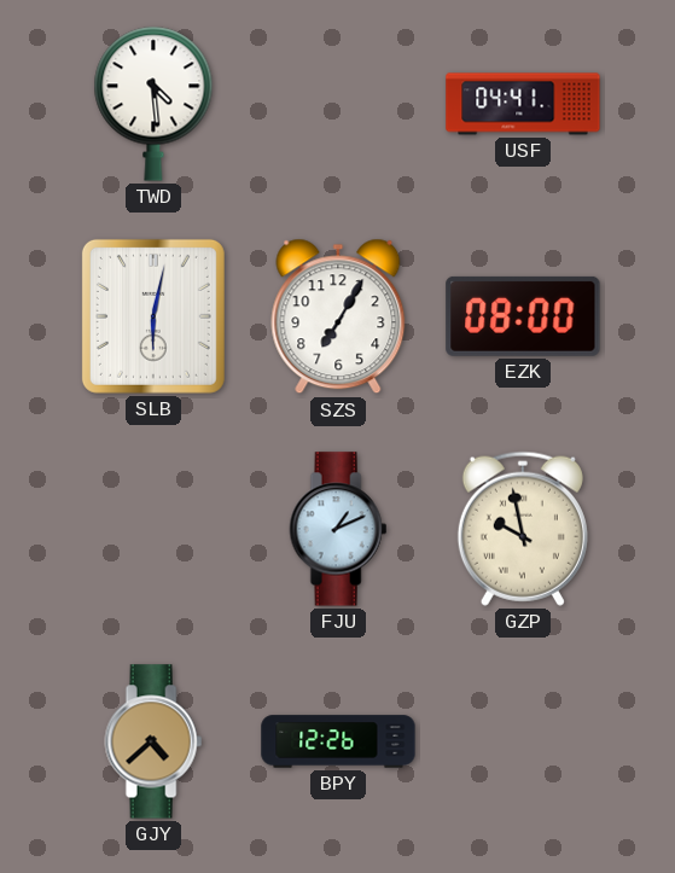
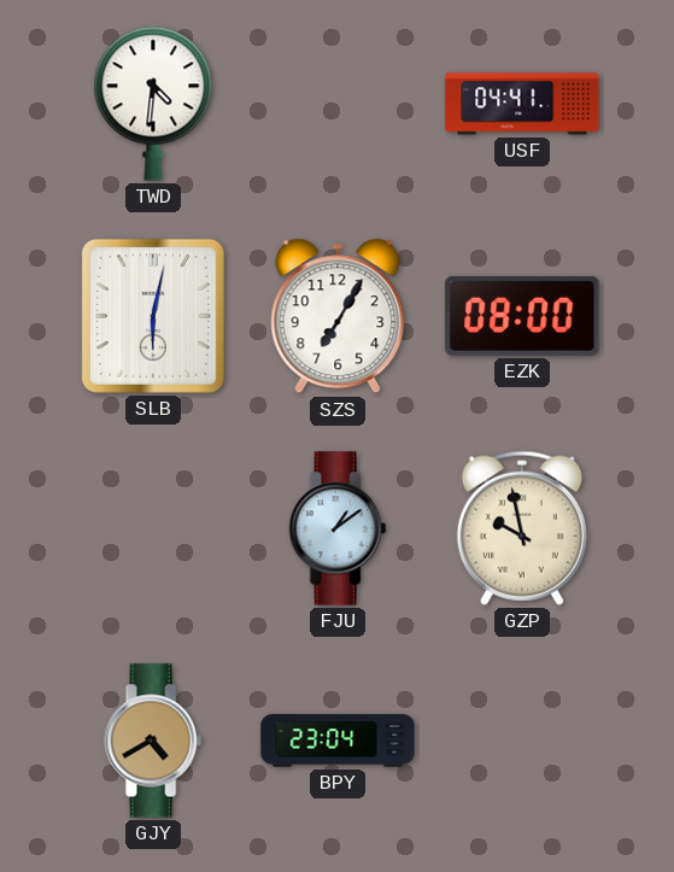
TWD: 4:29 -> 4:31
FJU: 1:11 -> 1:09
GJY: 4:38 -> 4:40
BPY: 12:26 -> 23:04
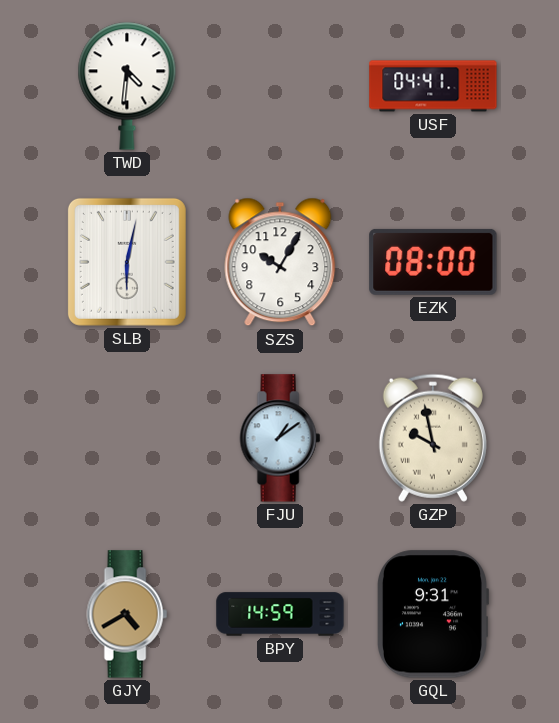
SZS: 7:05 -> 10:05
BPY: 23:04 -> 14:59
GQL: none -> 9:31
